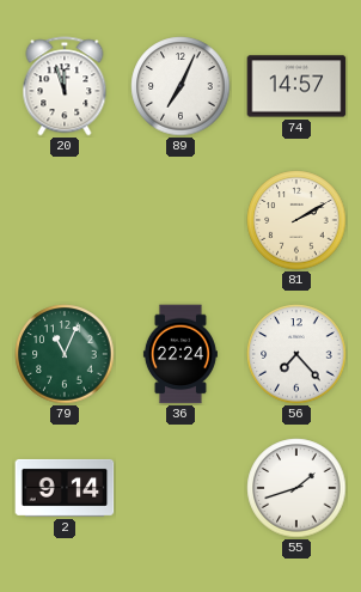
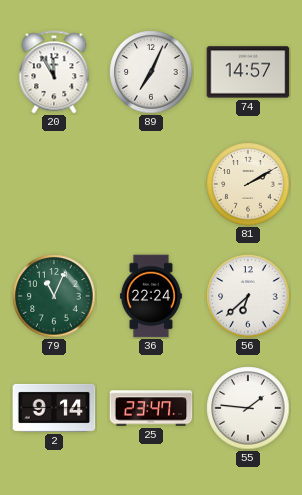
20: 11:57 -> 11:55
56: 7:23 -> 6:38
25: none -> 23:47
55: 1:42 -> 1:46
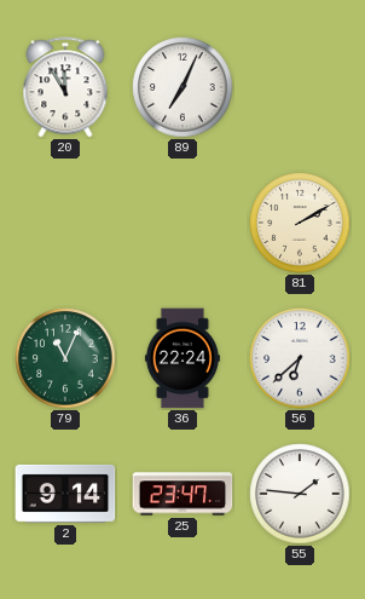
74: 14:57 -> none
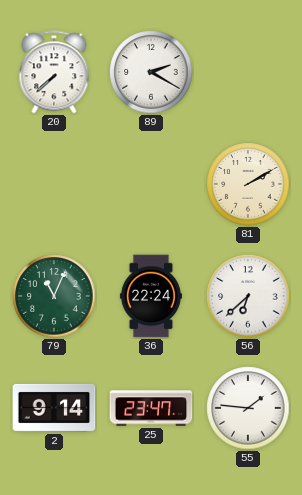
20: 11:55 -> 7:38
89: 7:04 -> 2:20
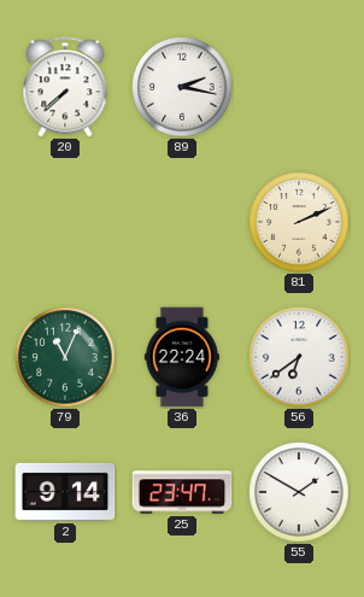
89: 2:20 -> 2:17
81: 2:10 -> 2:11
56: 6:38 -> 6:39
55: 1:46 -> 1:50
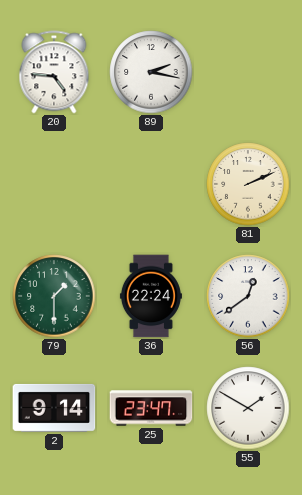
20: 7:38 -> 4:46
79: 11:04 -> 1:30
56: 6:39 -> 12:39
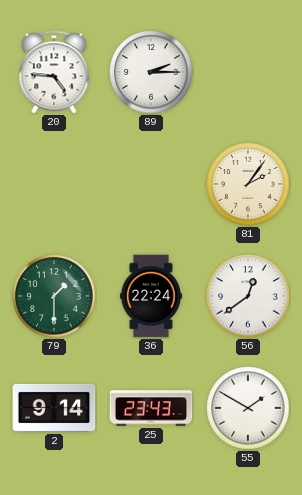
89: 2:17 -> 2:15
81: 2:11 -> 2:06
25: 23:47 -> 23:43
